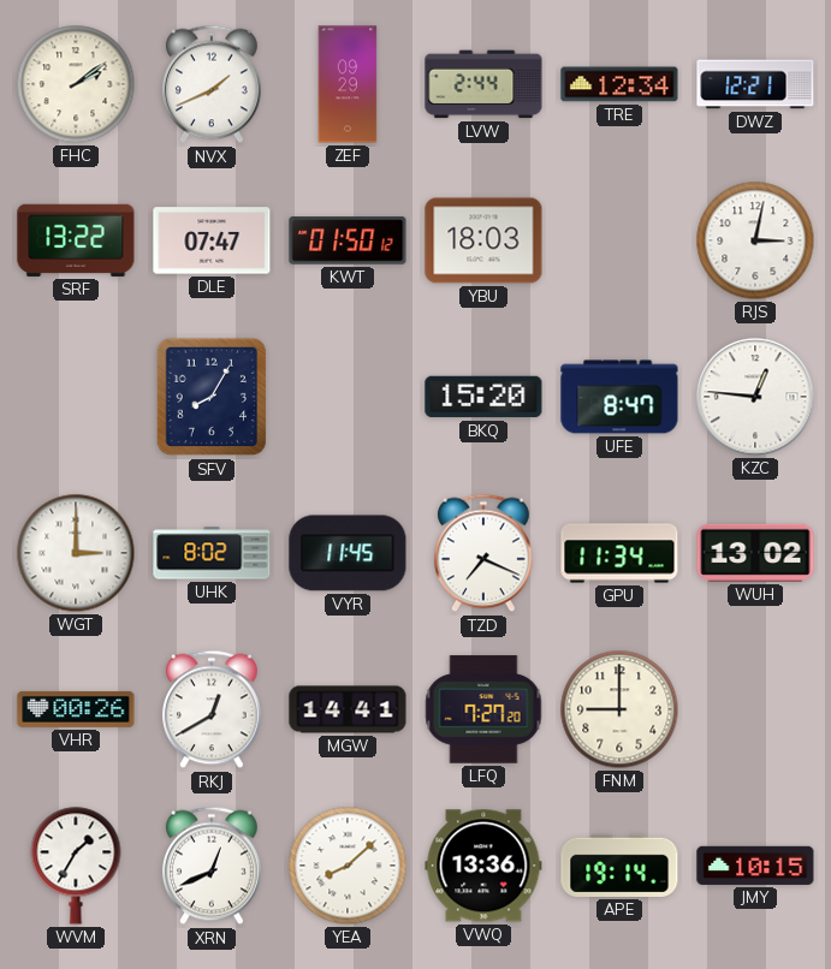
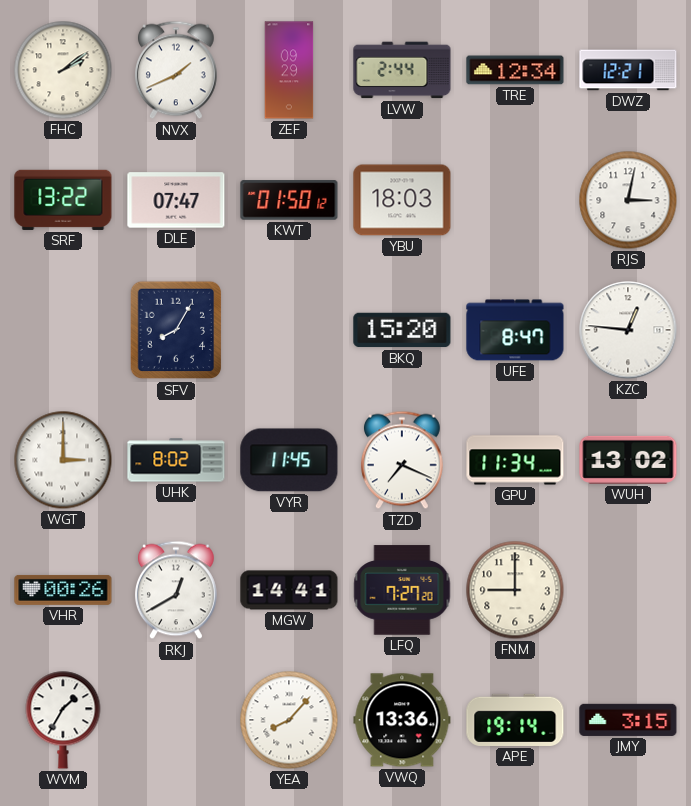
XRN: 12:41 -> none
YEA: 8:08 -> 8:07
JMY: 10:15 -> 3:15
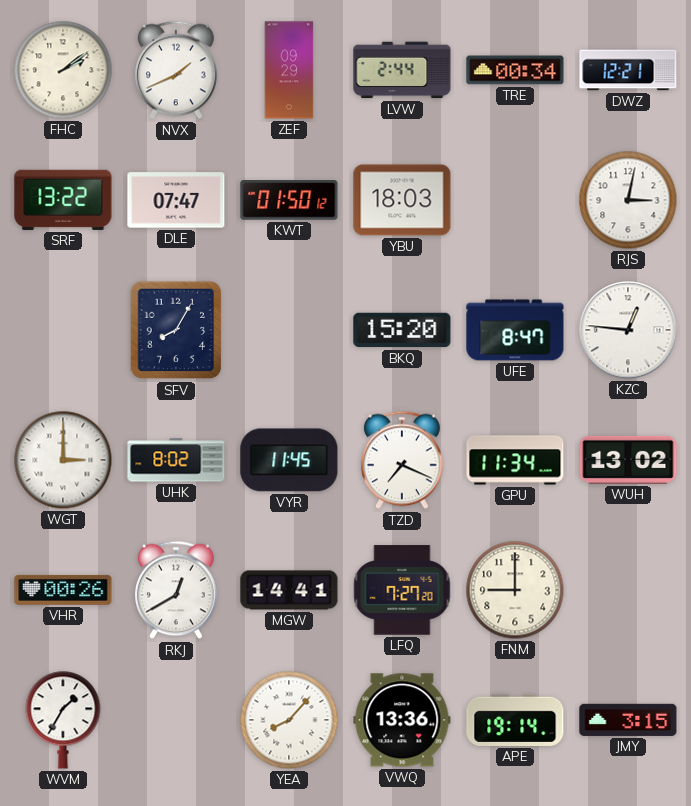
TRE: 12:34 -> 00:34
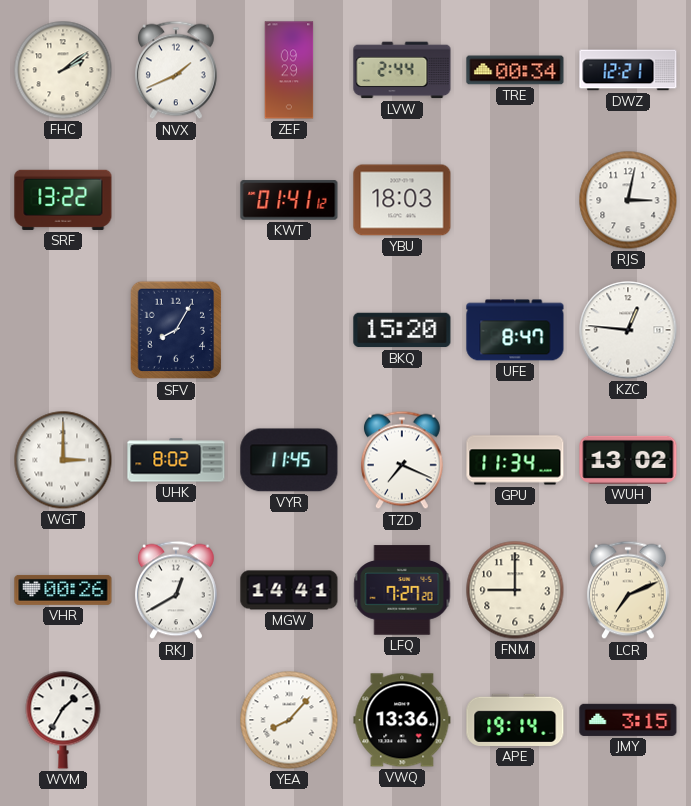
DLE: 07:47 -> none
KWT: 01:50 -> 01:41
LCR: none -> 7:11
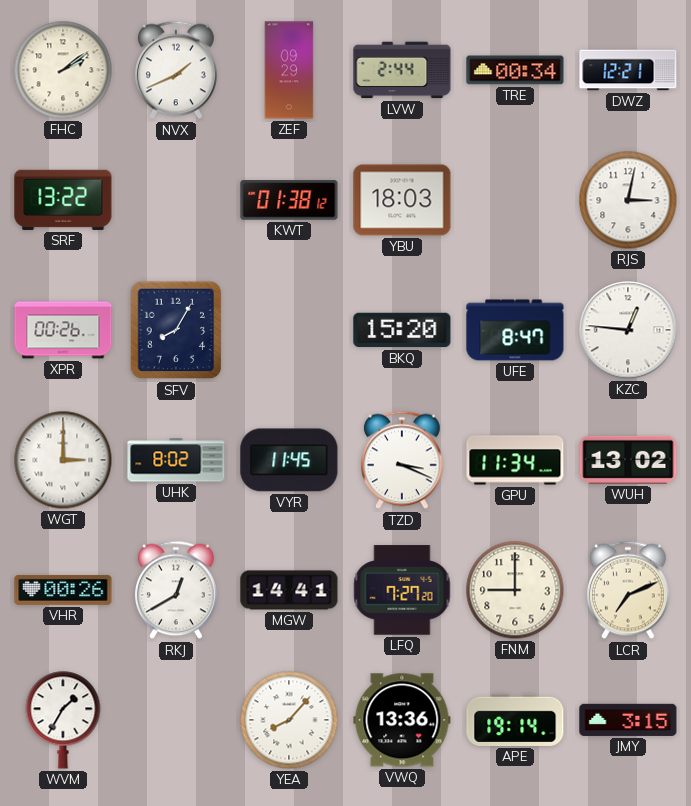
KWT: 01:41 -> 01:38
XPR: none -> 00:26
TZD: 7:19 -> 3:19
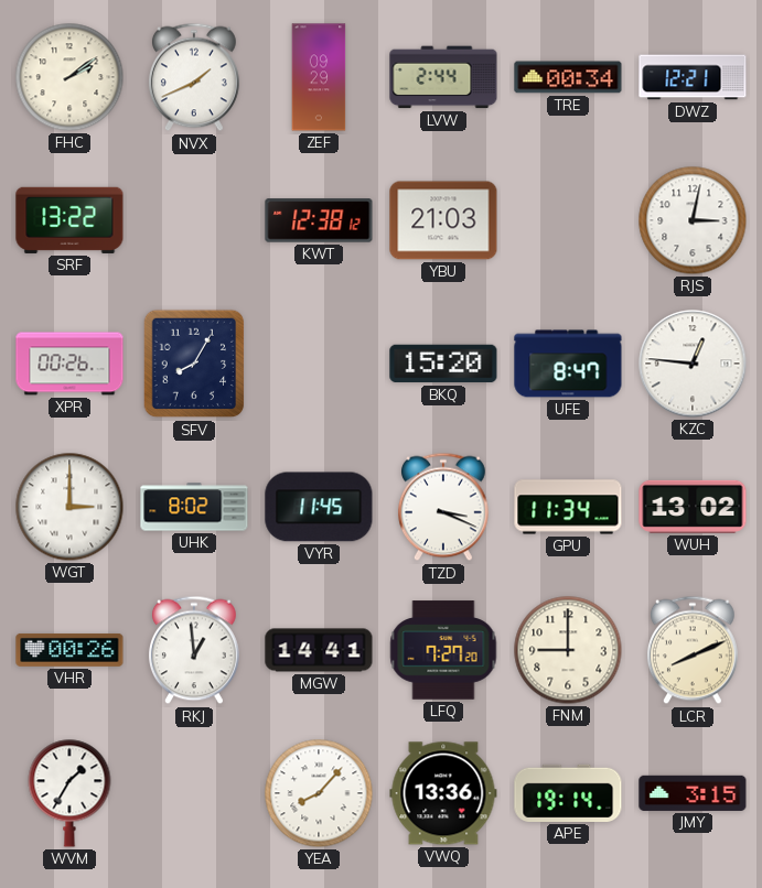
KWT: 01:38 -> 12:38
YBU: 18:03 -> 21:03
RKJ: 12:40 -> 12:59
LCR: 7:11 -> 8:11
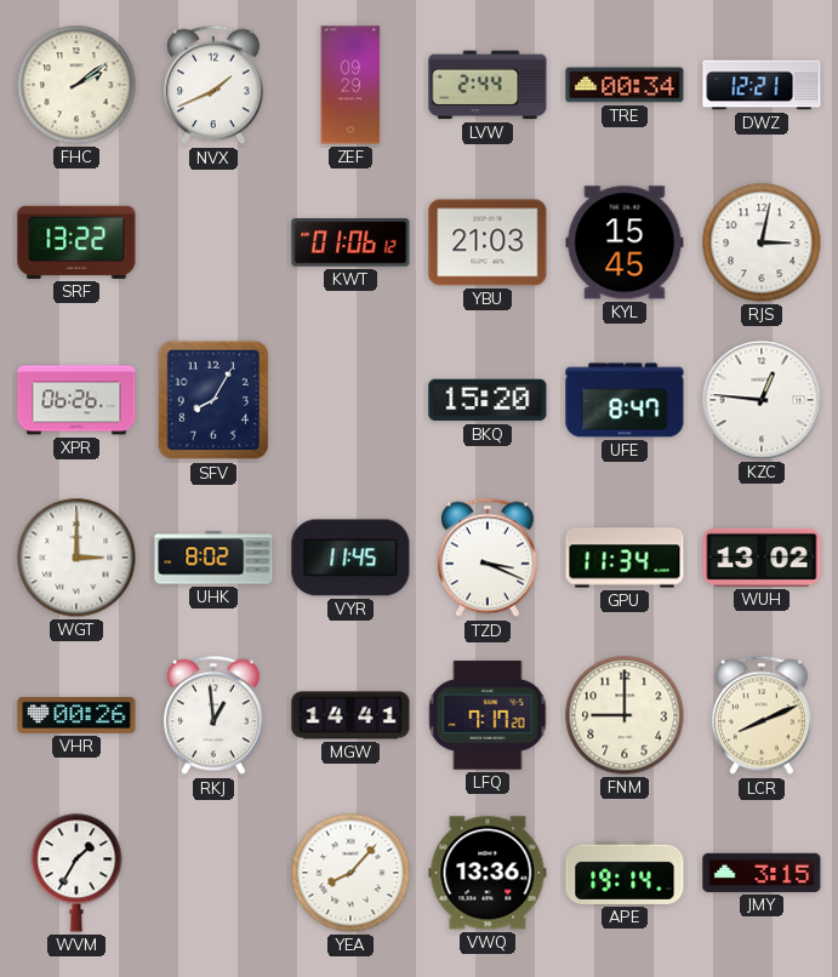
KWT: 12:38 -> 01:06
KYL: none -> 15:45
XPR: 00:26 -> 06:26
LFQ: 7:27 -> 7:17
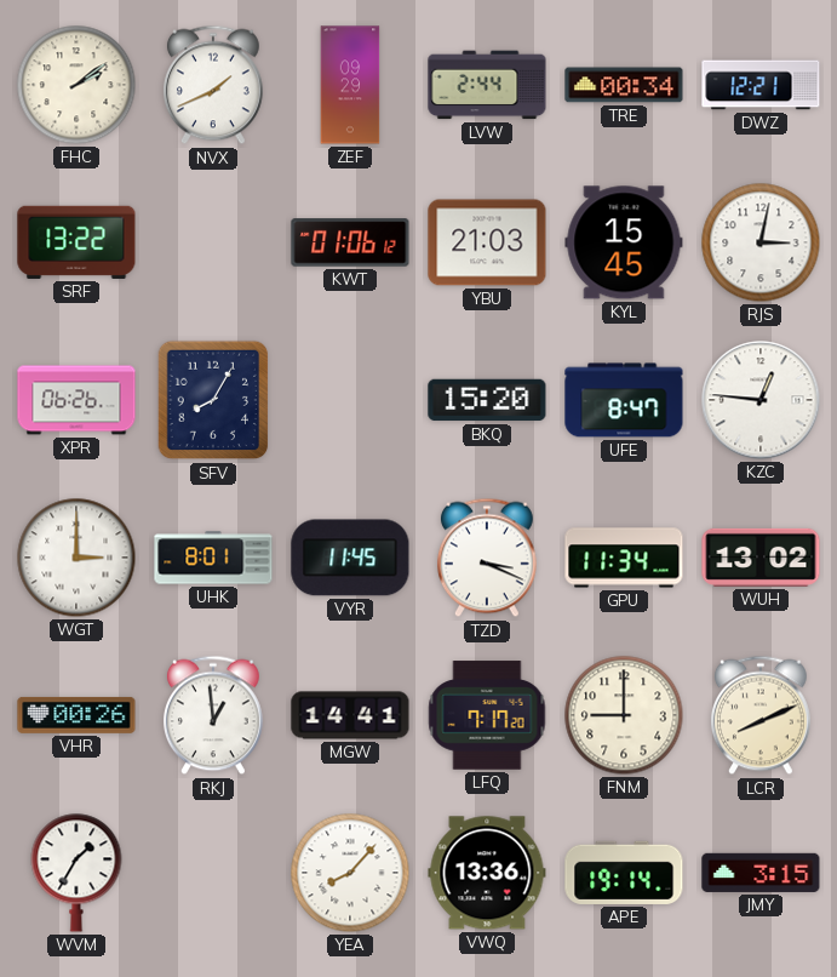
UHK: 8:02 -> 8:01
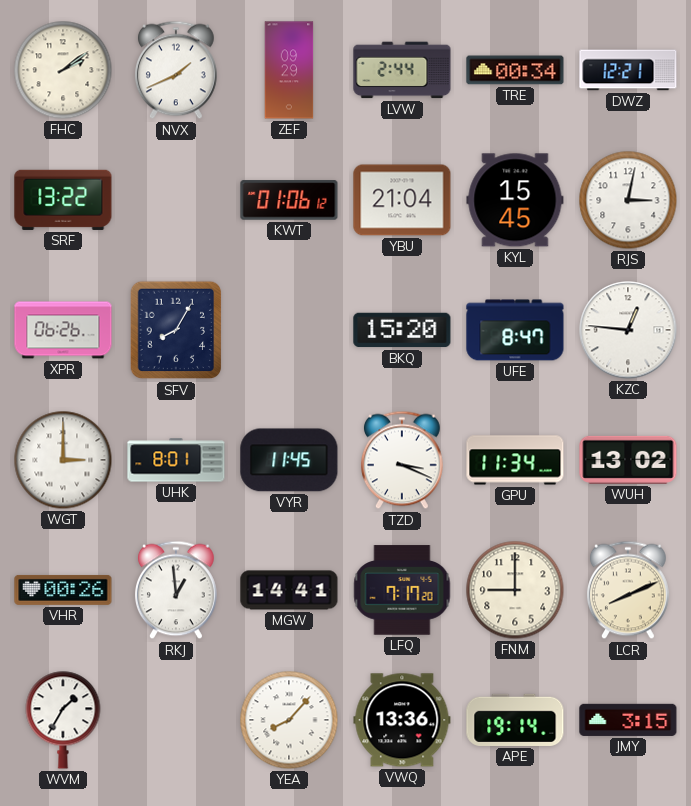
YBU: 21:03 -> 21:04
